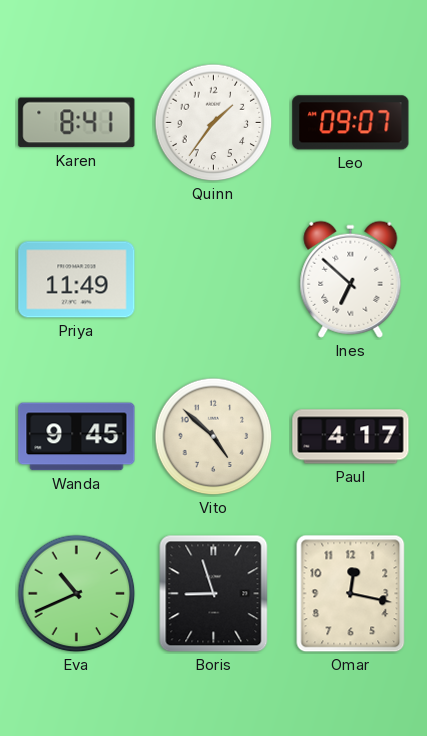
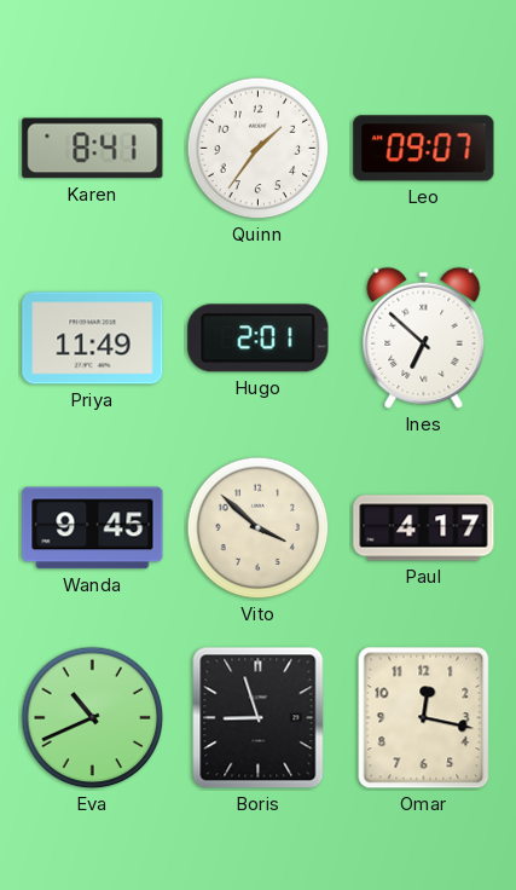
Hugo: none -> 2:01
Vito: 4:52 -> 3:52
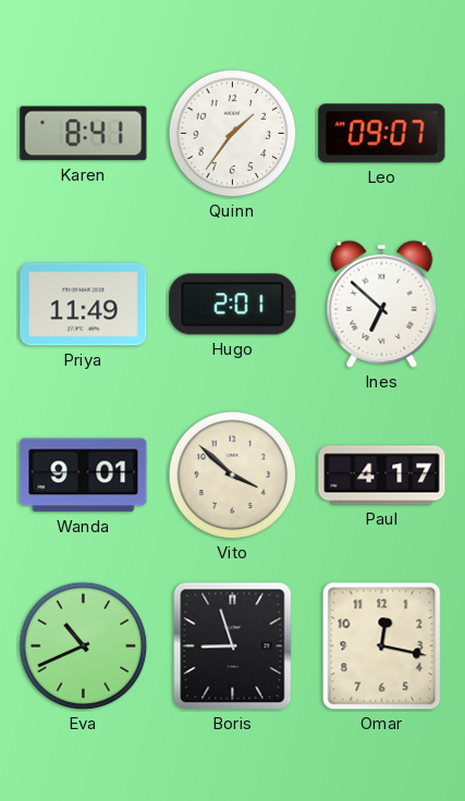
Wanda: 9:45 -> 9:01
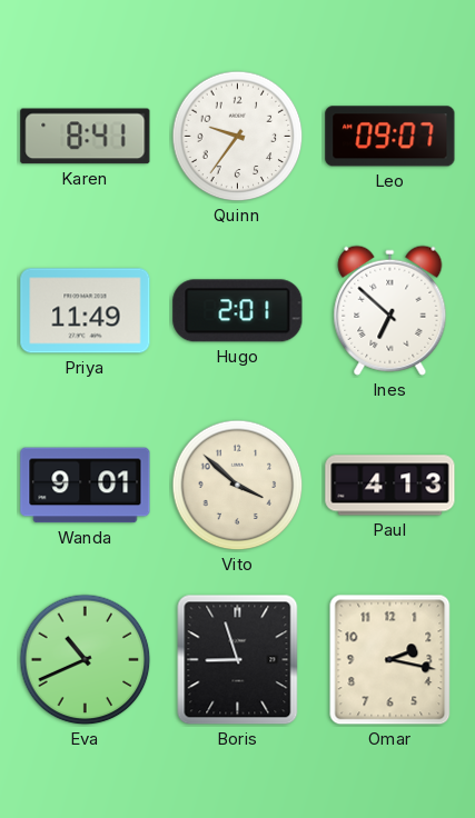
Quinn: 1:36 -> 9:36
Paul: 4:17 -> 4:13
Omar: 12:17 -> 2:17
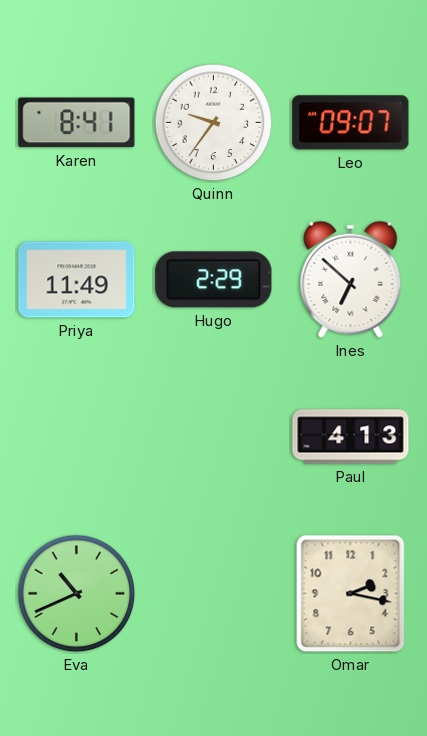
Hugo: 2:01 -> 2:29
Wanda: 9:01 -> none
Vito: 3:52 -> none
Boris: 8:57 -> none
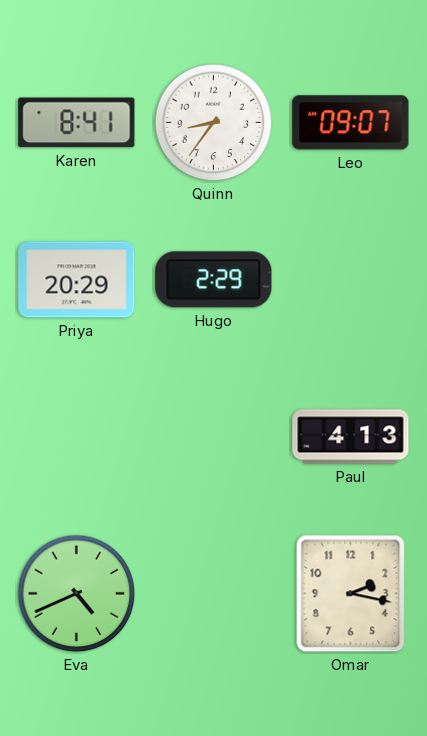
Quinn: 9:36 -> 8:36
Priya: 11:49 -> 20:29
Ines: 6:52 -> none
Eva: 10:41 -> 4:41
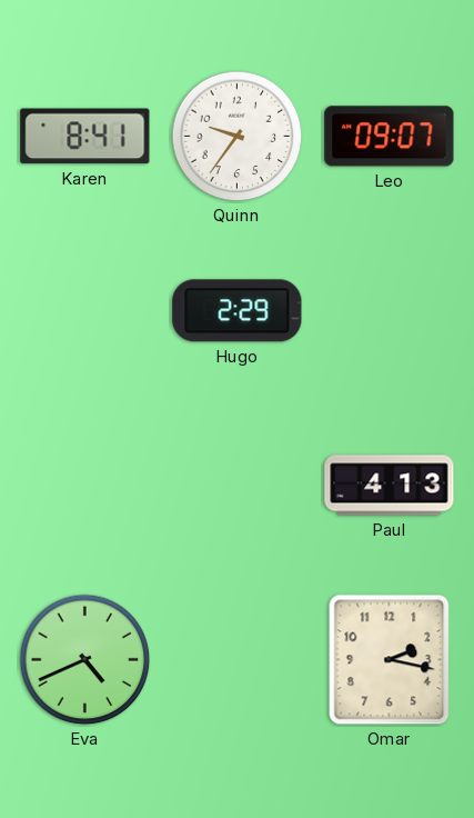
Quinn: 8:36 -> 9:36
Priya: 20:29 -> none
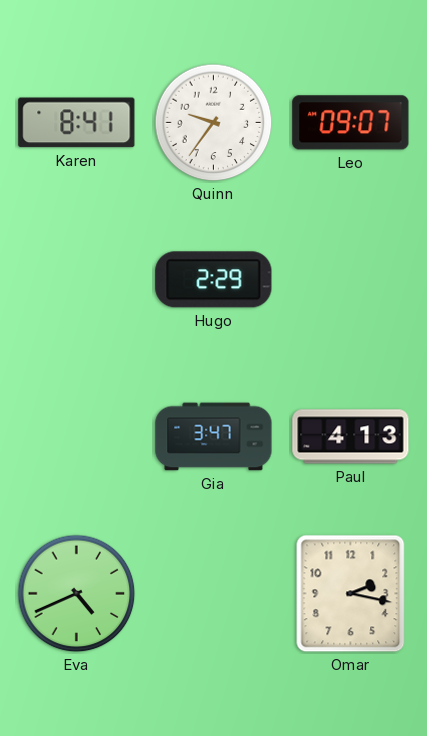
Gia: none -> 3:47
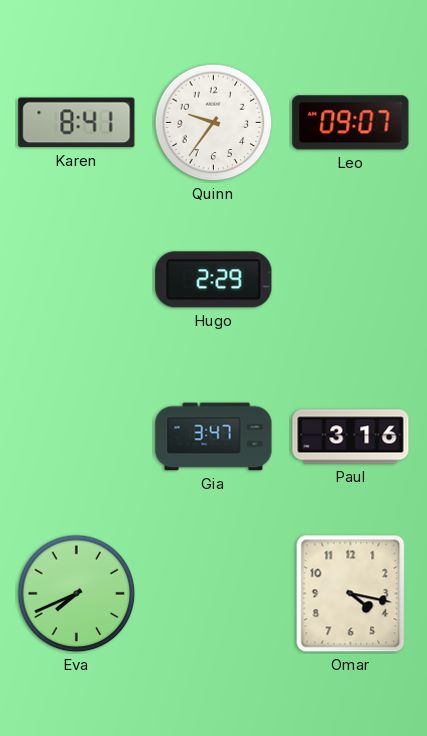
Paul: 4:13 -> 3:16
Eva: 4:41 -> 7:41
Omar: 2:17 -> 4:17
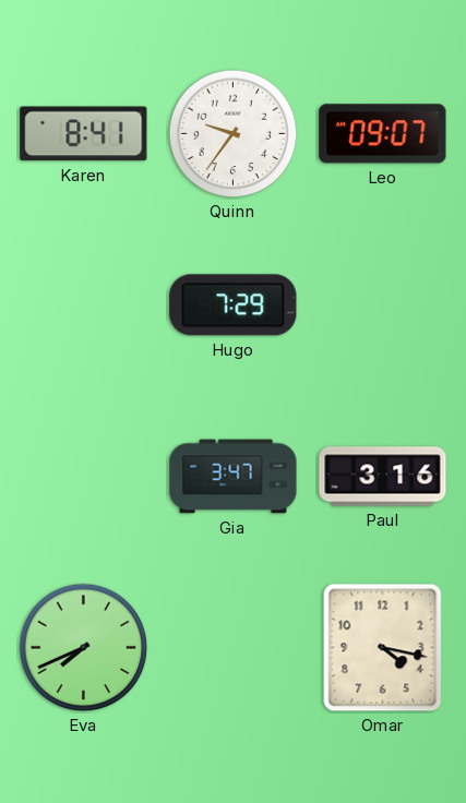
Hugo: 2:29 -> 7:29
